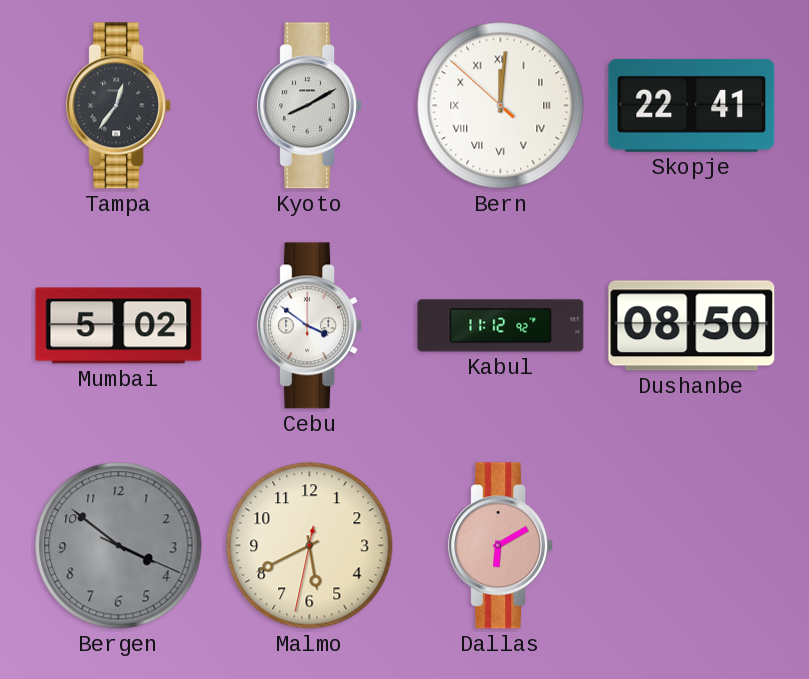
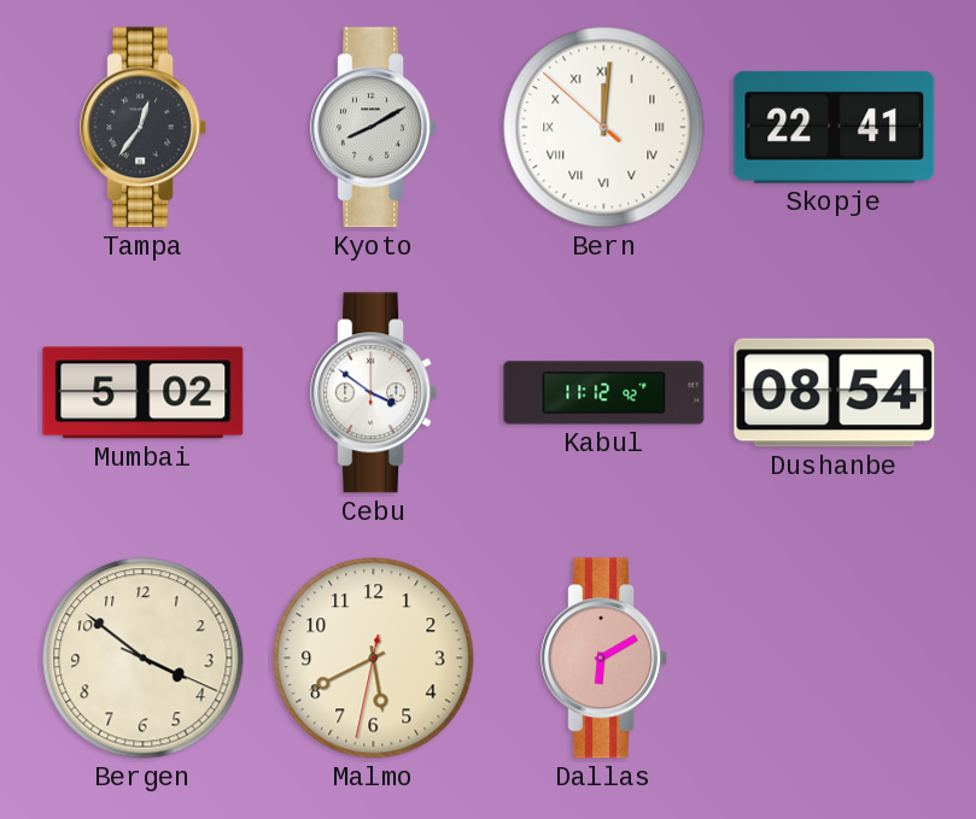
Dushanbe: 08:50 -> 08:54
Bergen dial: grey -> cream
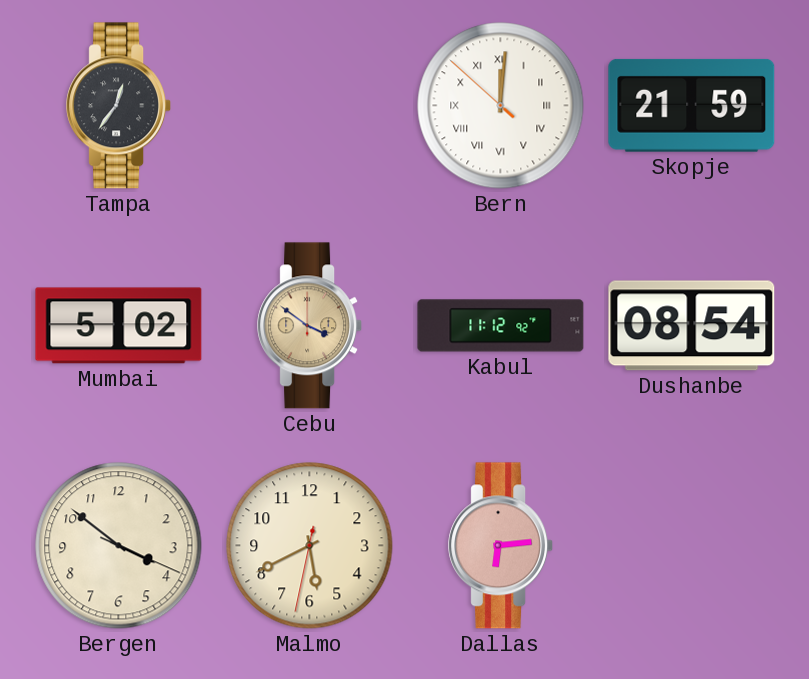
Kyoto: 8:10 -> none
Skopje: 22:41 -> 21:59
Cebu dial: white -> champagne
Dallas: 6:10 -> 6:14
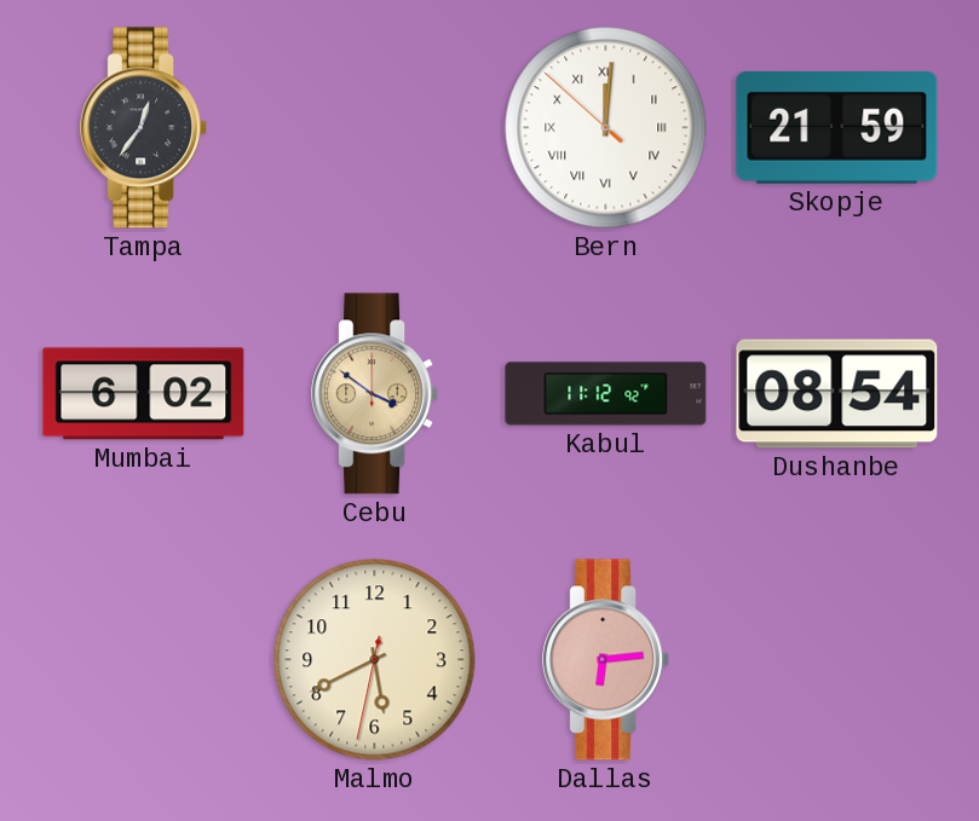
Mumbai: 5:02 -> 6:02
Bergen: 3:51 -> none
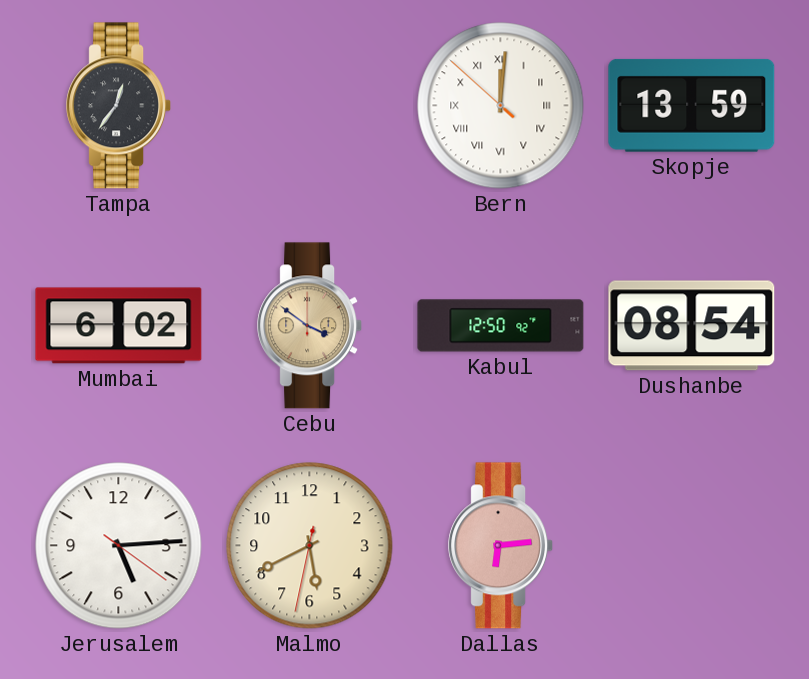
Skopje: 21:59 -> 13:59
Kabul: 11:12 -> 12:50
Jerusalem: none -> 5:14
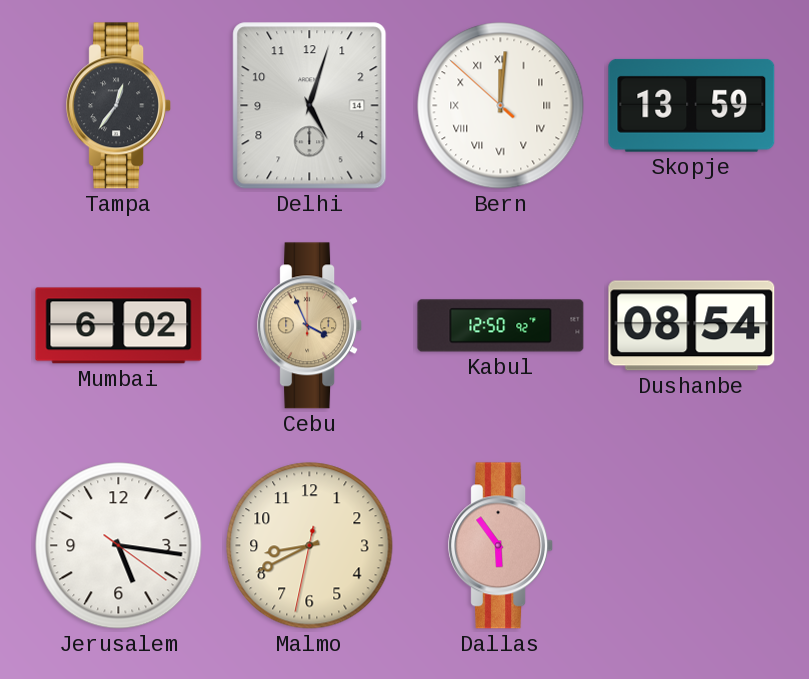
Delhi: none -> 5:03
Cebu: 3:51 -> 3:56
Jerusalem: 5:14 -> 5:16
Malmo: 5:40 -> 8:40
Dallas: 6:14 -> 5:54
